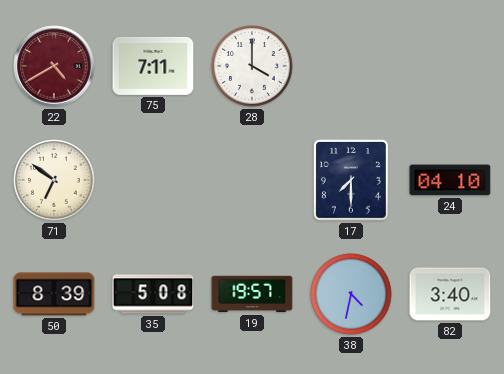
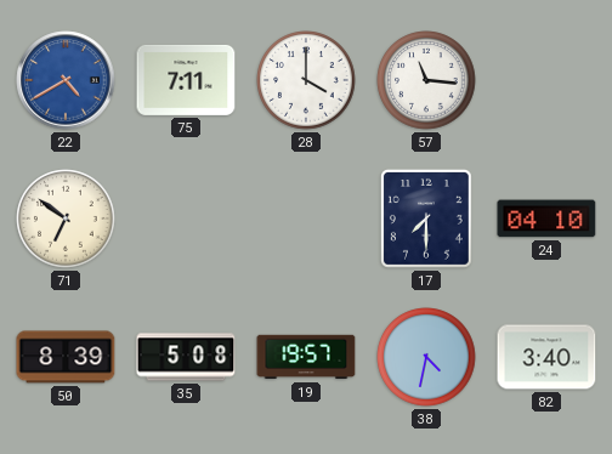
22 dial: burgundy -> blue
57: none -> 11:16
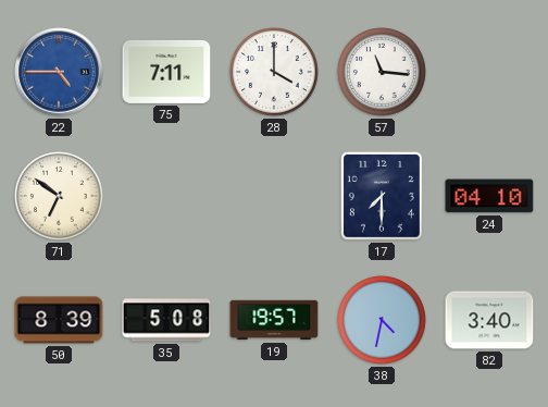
22: 4:40 -> 4:45
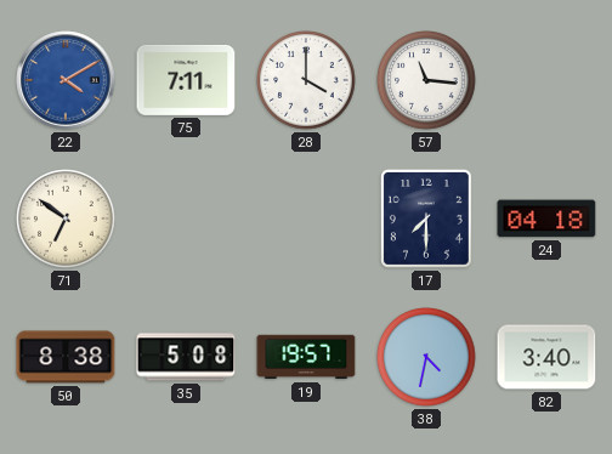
22: 4:45 -> 4:10
24: 04:10 -> 04:18
50: 8:39 -> 8:38
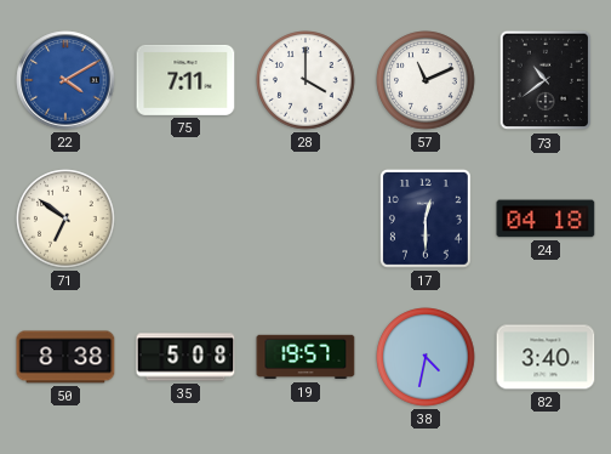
57: 11:16 -> 11:11
73: none -> 10:39
17: 7:30 -> 12:30
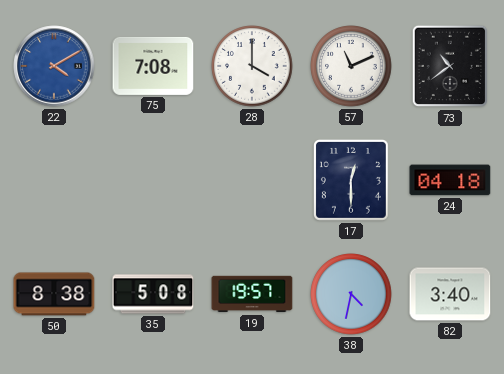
75: 7:11 -> 7:08
71: 6:51 -> none
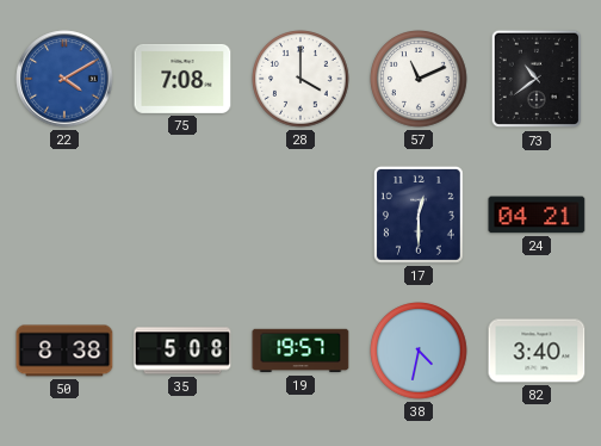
24: 04:18 -> 04:21
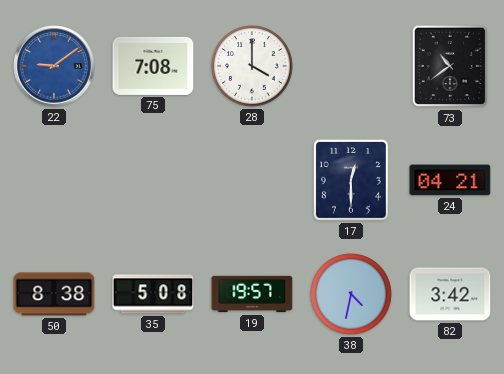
22: 4:10 -> 9:09
57: 11:11 -> none
82: 3:40 -> 3:42
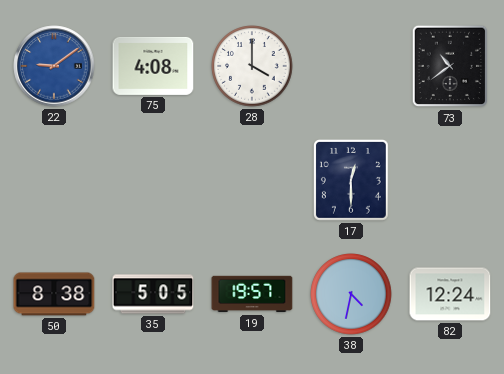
75: 7:08 -> 4:08
24: 04:21 -> none
35: 5:08 -> 5:05
82: 3:42 -> 12:24
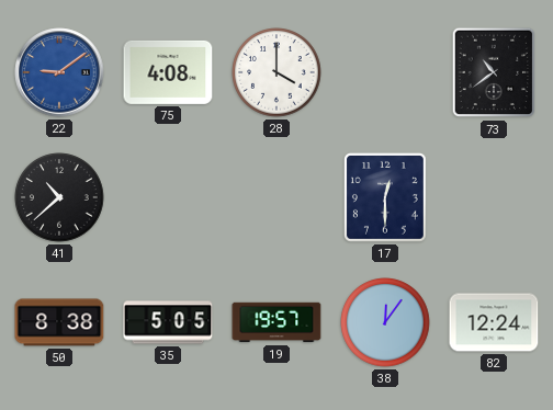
41: none -> 10:38
38: 4:32 -> 12:06
